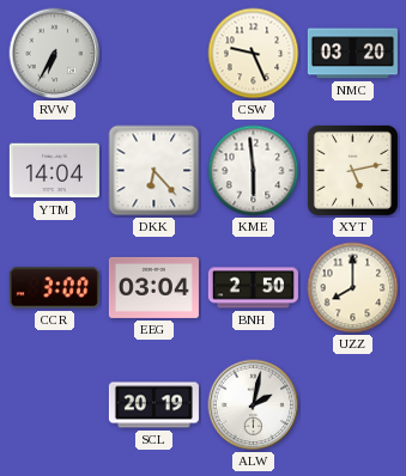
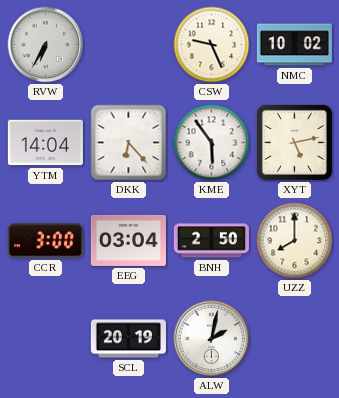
NMC: 03:20 -> 10:02
KME: 5:59 -> 5:54
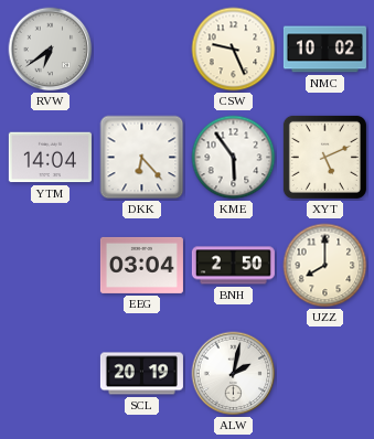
RVW: 6:35 -> 6:39
XYT: 5:13 -> 5:11
CCR: 3:00 -> none
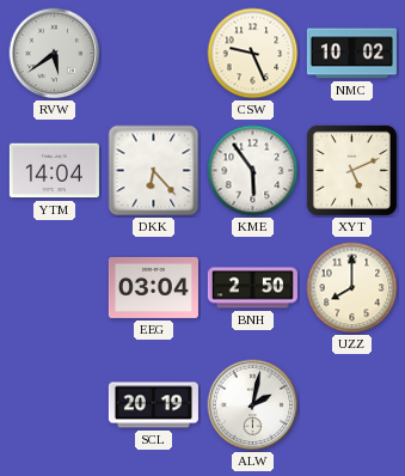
RVW: 6:39 -> 5:39
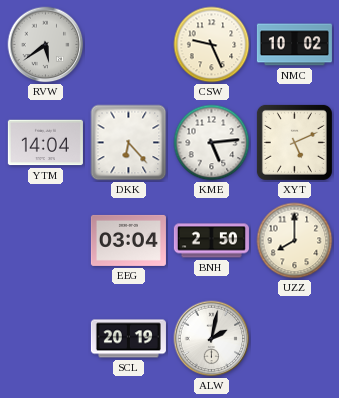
KME: 5:54 -> 5:14
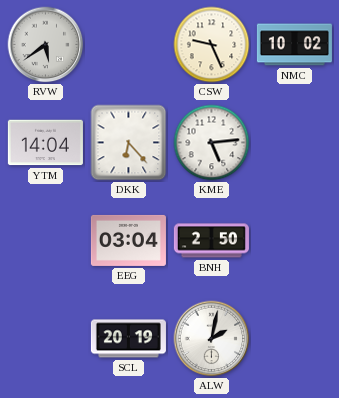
XYT: 5:11 -> none
UZZ: 8:00 -> none
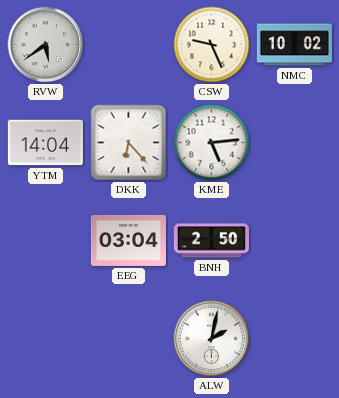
SCL: 20:19 -> none
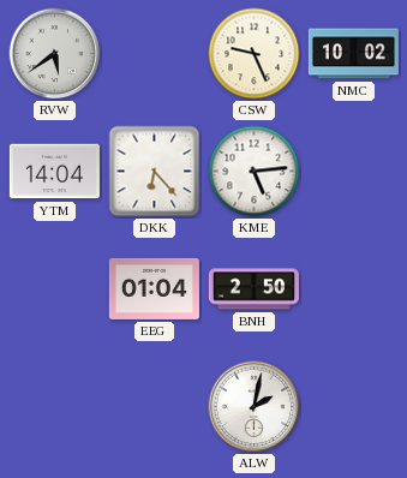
EEG: 03:04 -> 01:04
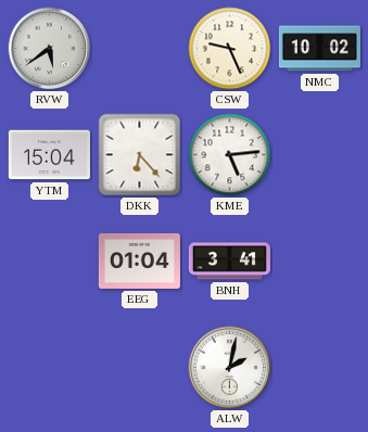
YTM: 14:04 -> 15:04
BNH: 2:50 -> 3:41
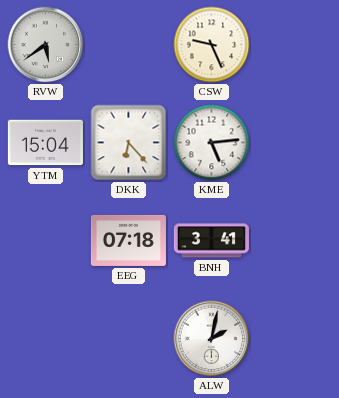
NMC: 10:02 -> none
EEG: 01:04 -> 07:18
